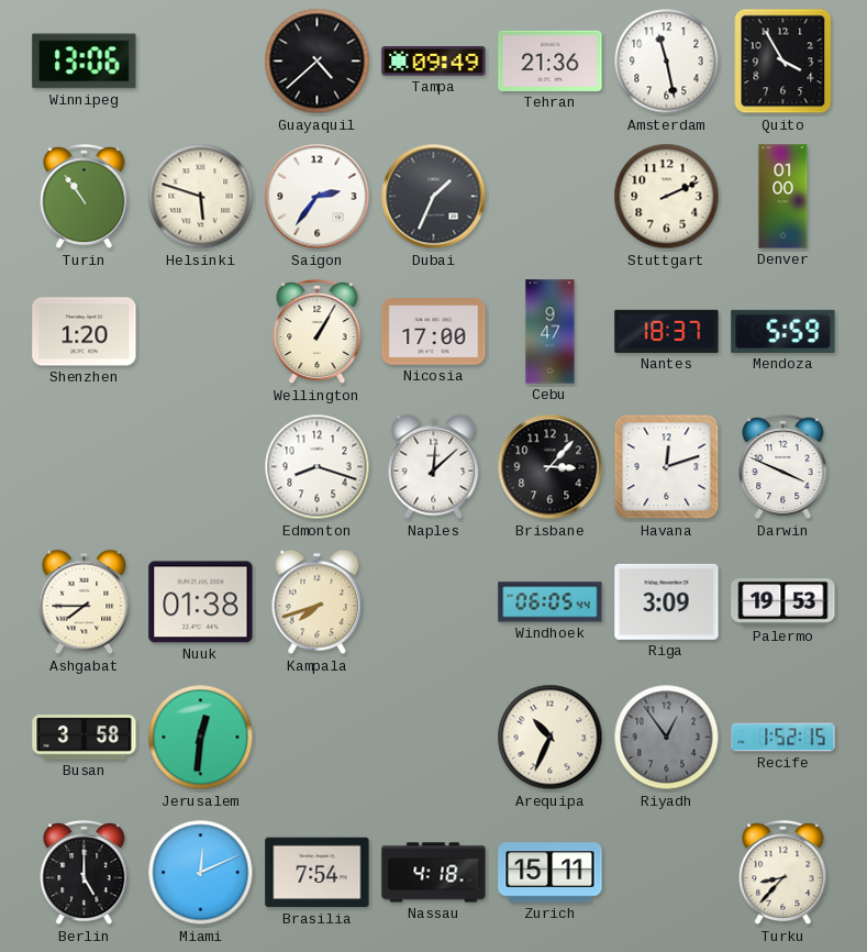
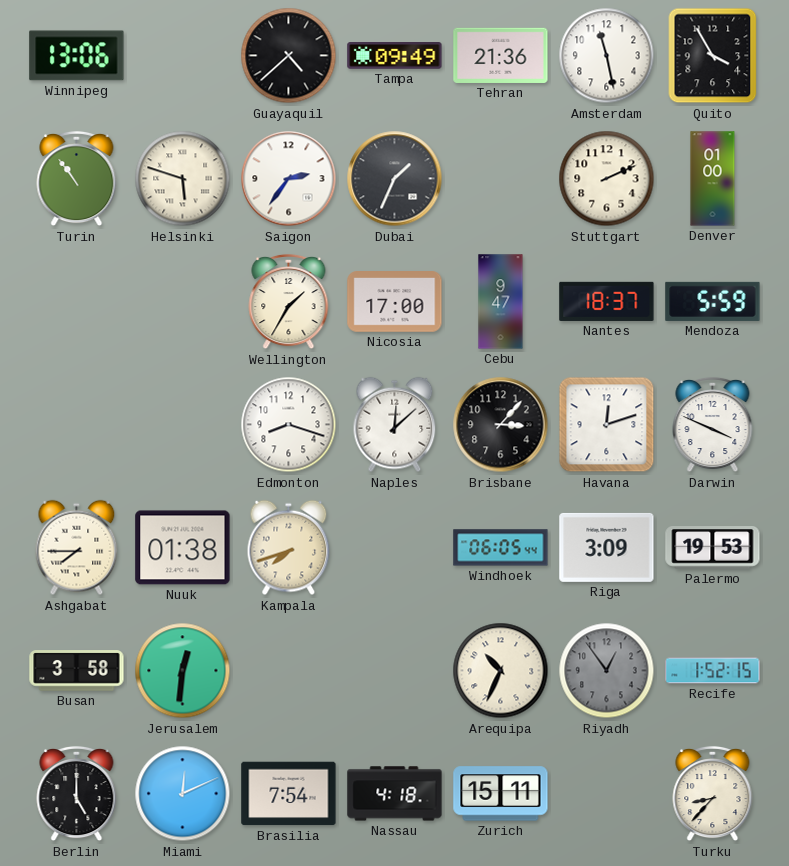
Shenzhen: 1:20 -> none
Wellington: 1:05 -> 1:35
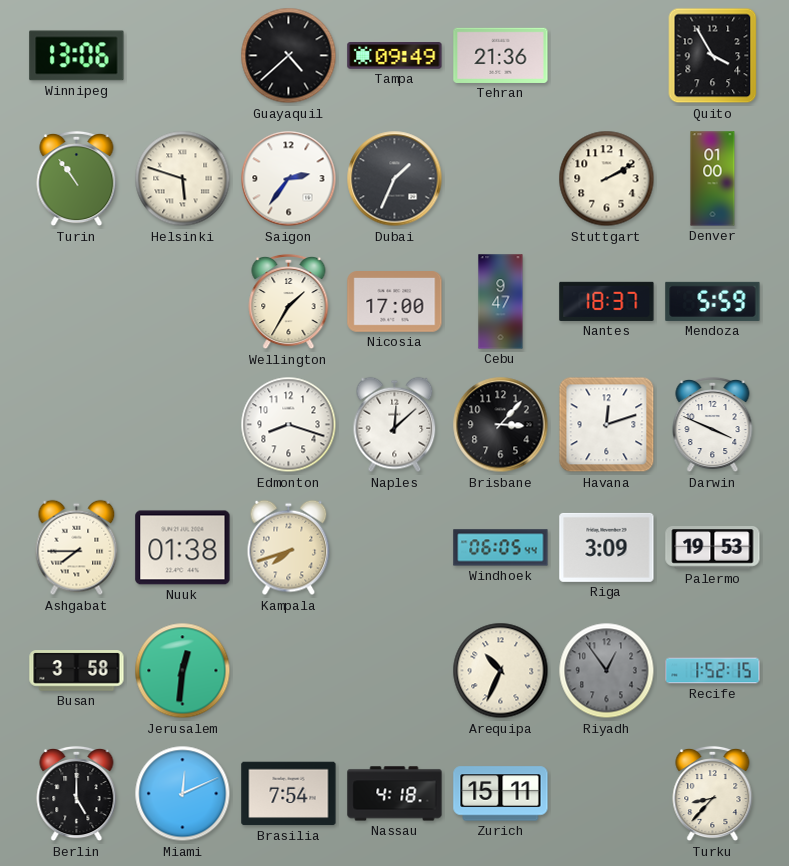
Amsterdam: 11:28 -> none
Stuttgart: 2:11 -> 2:10
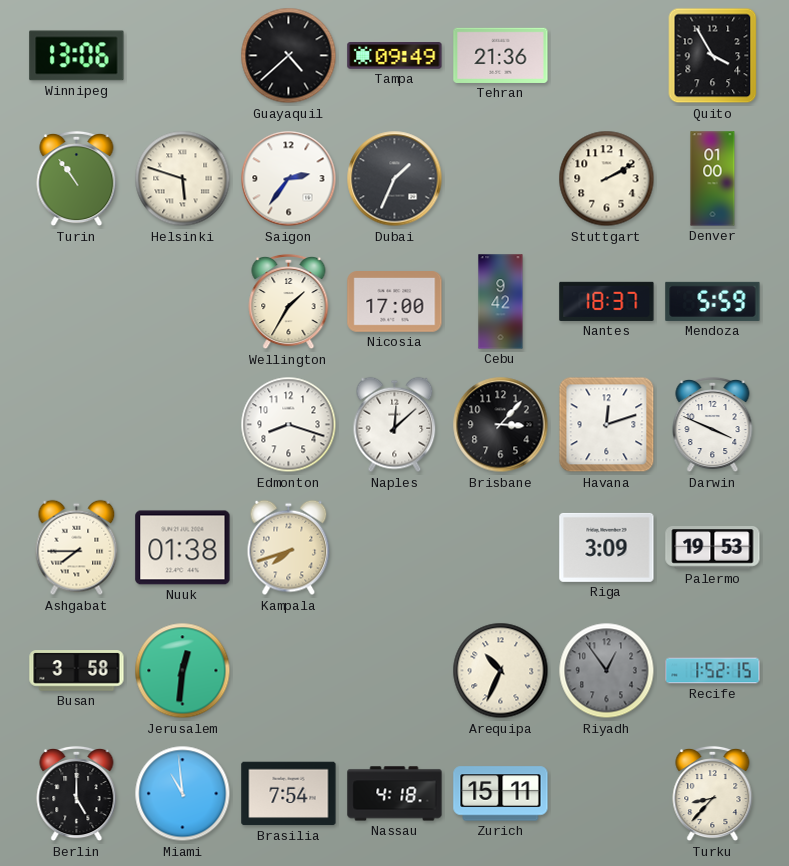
Cebu: 9:47 -> 9:42
Windhoek: 06:05 -> none
Miami: 12:11 -> 10:59
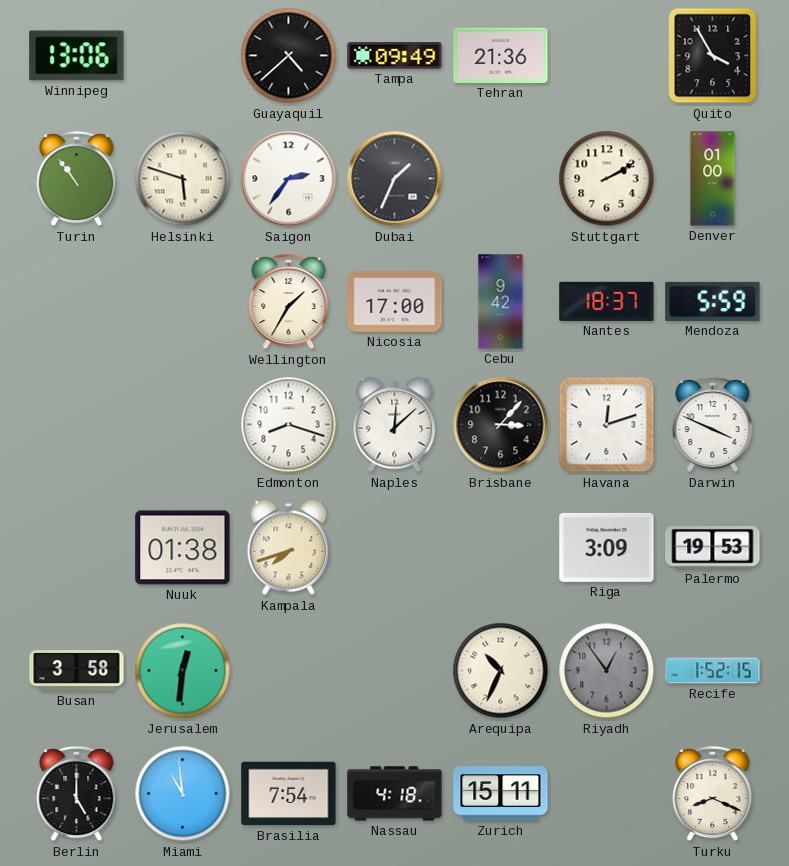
Ashgabat: 7:45 -> none
Turku: 8:37 -> 8:19
